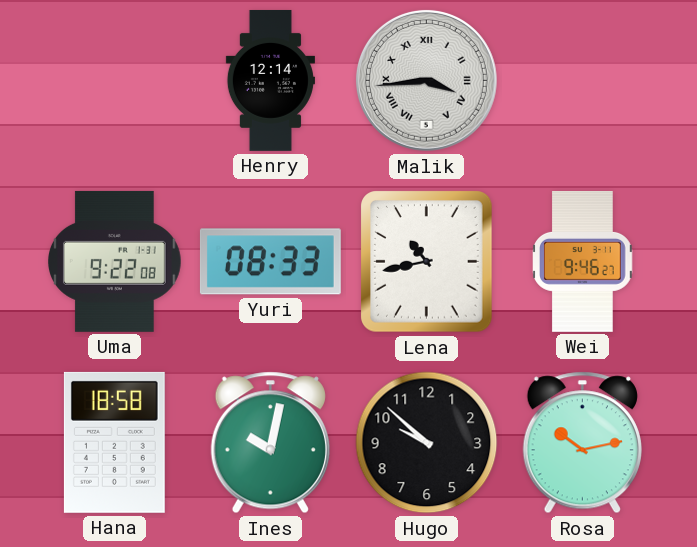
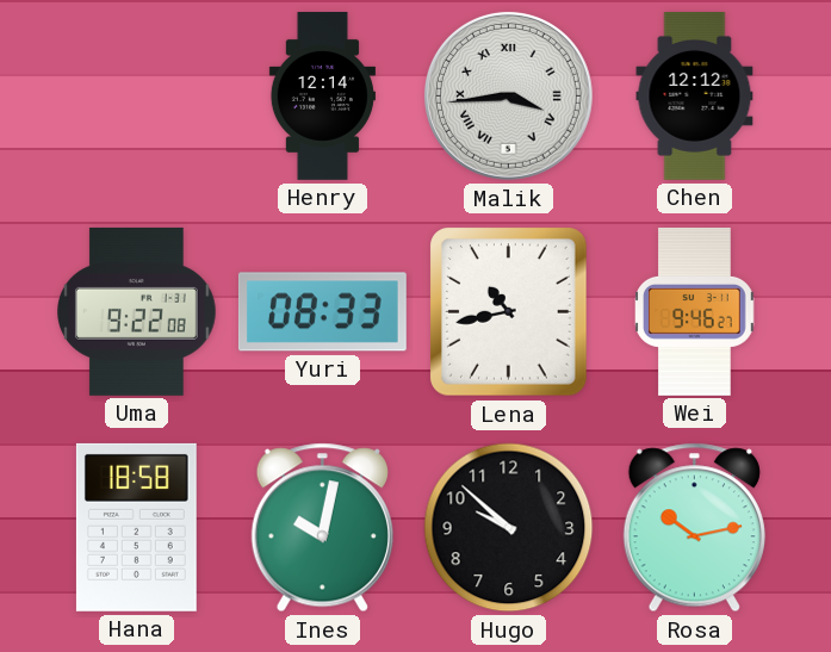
Chen: none -> 12:12
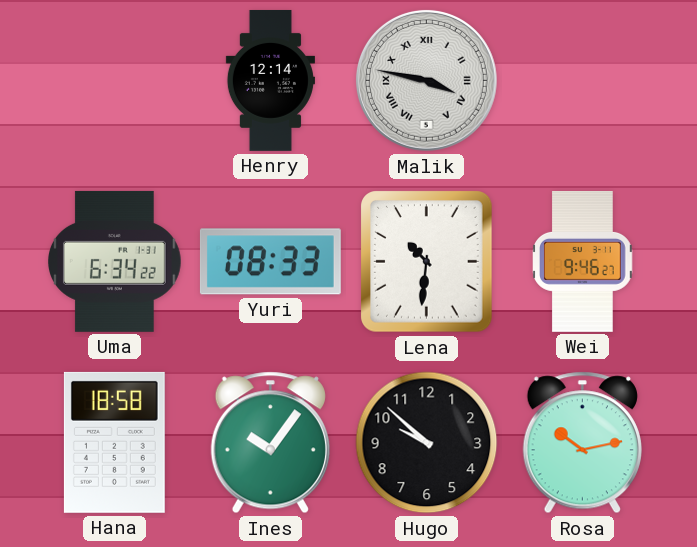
Malik: 3:44 -> 3:47
Chen: 12:12 -> none
Uma: 9:22 -> 6:34
Lena: 10:43 -> 10:31
Ines: 10:02 -> 10:06
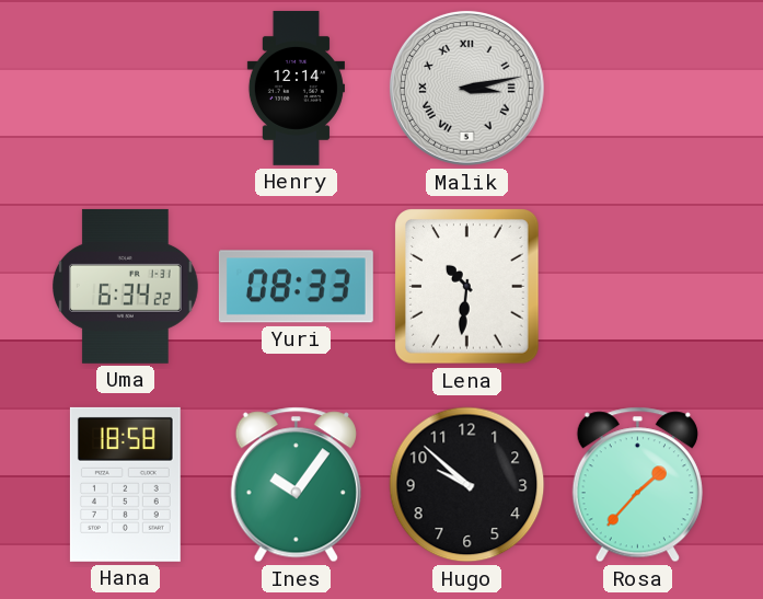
Malik: 3:47 -> 3:13
Wei: 9:46 -> none
Rosa: 10:13 -> 1:37
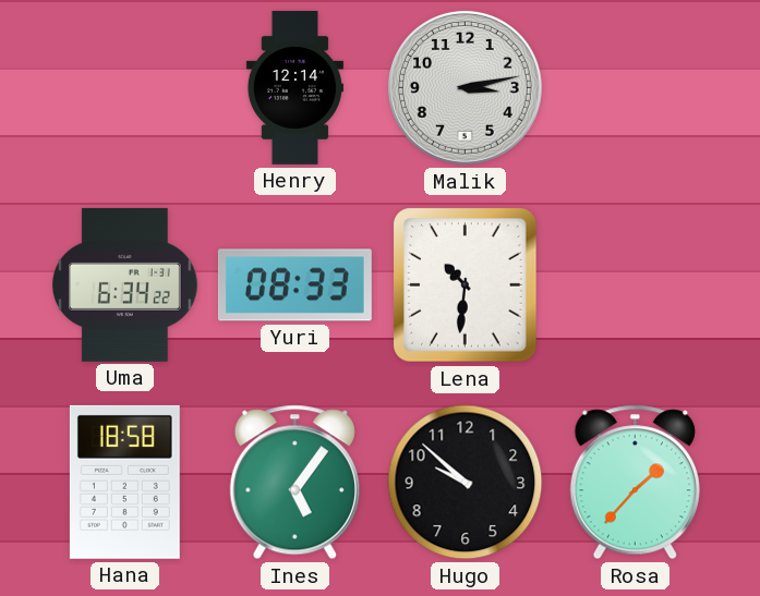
Malik numerals: Roman -> Arabic
Ines: 10:06 -> 5:06
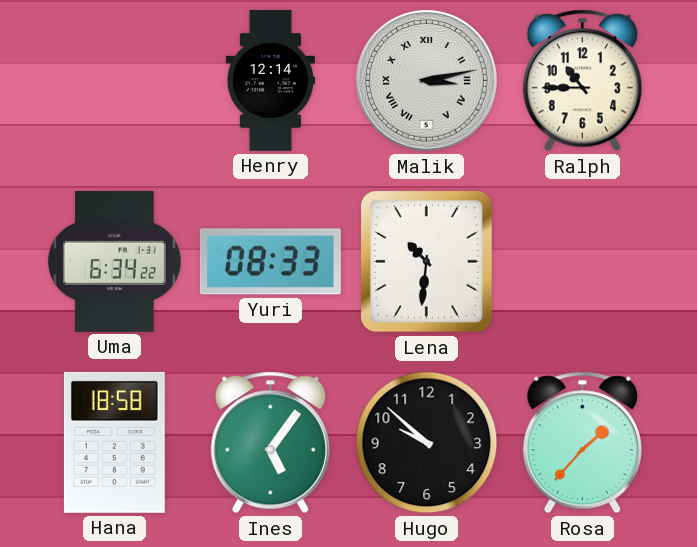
Malik numerals: Arabic -> Roman
Ralph: none -> 10:45
